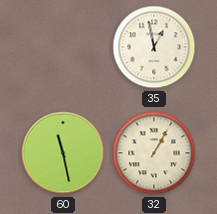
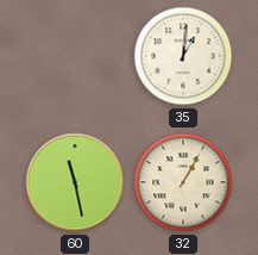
35: 12:58 -> 1:01
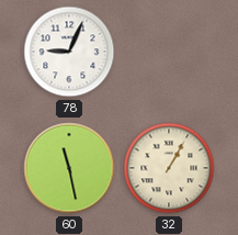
78: none -> 9:04
35: 1:01 -> none
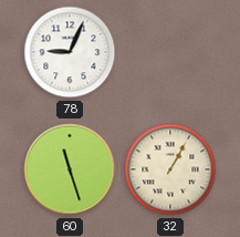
60: 11:28 -> 11:27
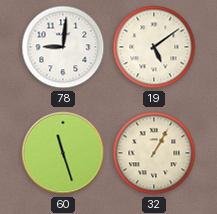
78: 9:04 -> 9:01
19: none -> 5:09
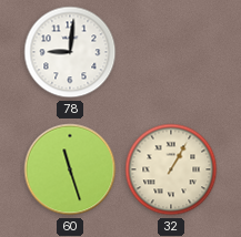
19: 5:09 -> none
